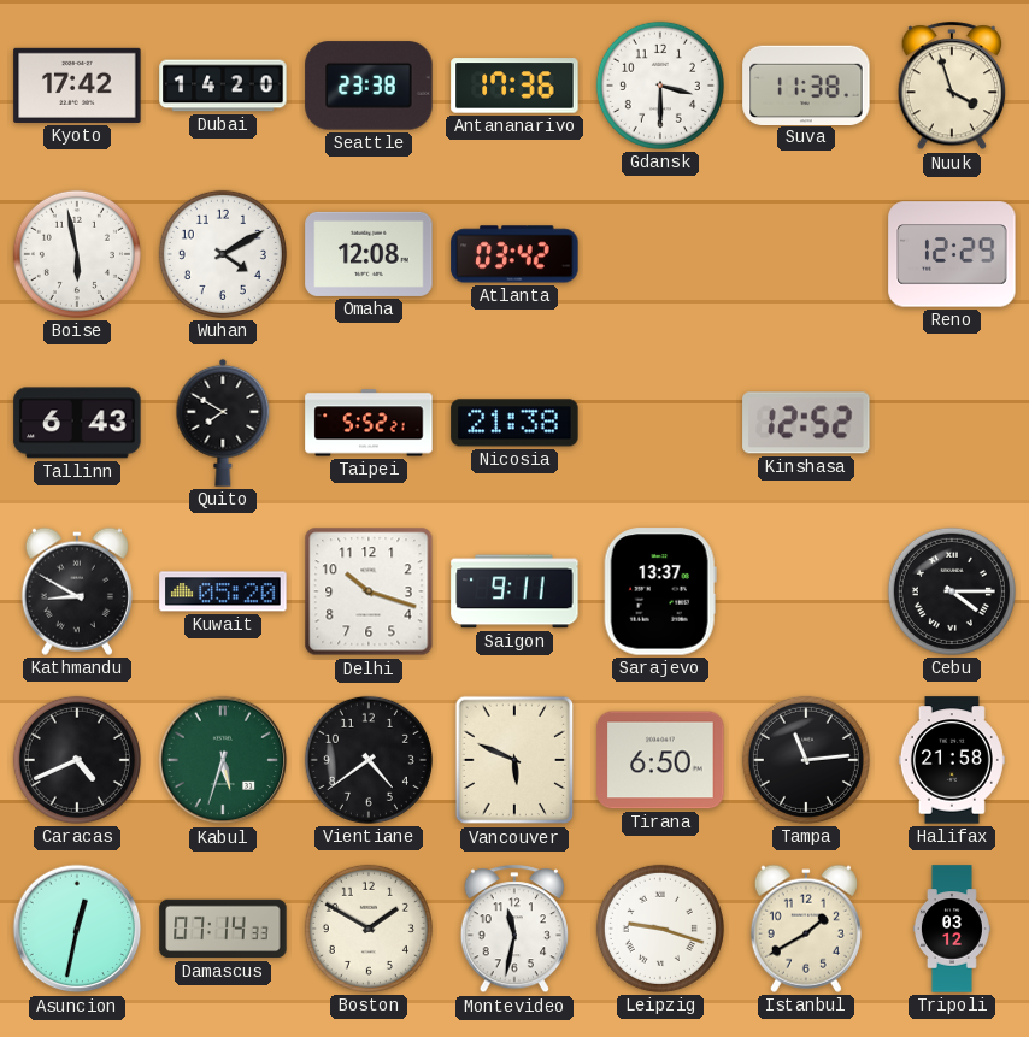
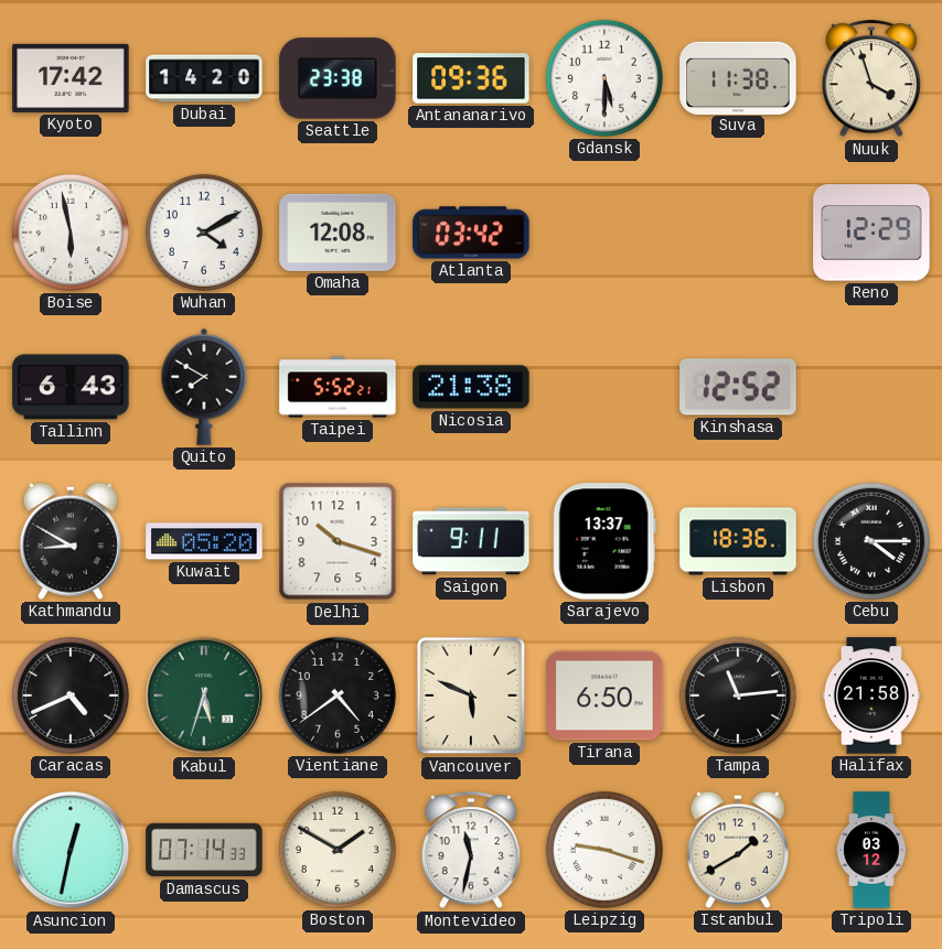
Antananarivo: 17:36 -> 09:36
Gdansk: 3:30 -> 5:30
Lisbon: none -> 18:36
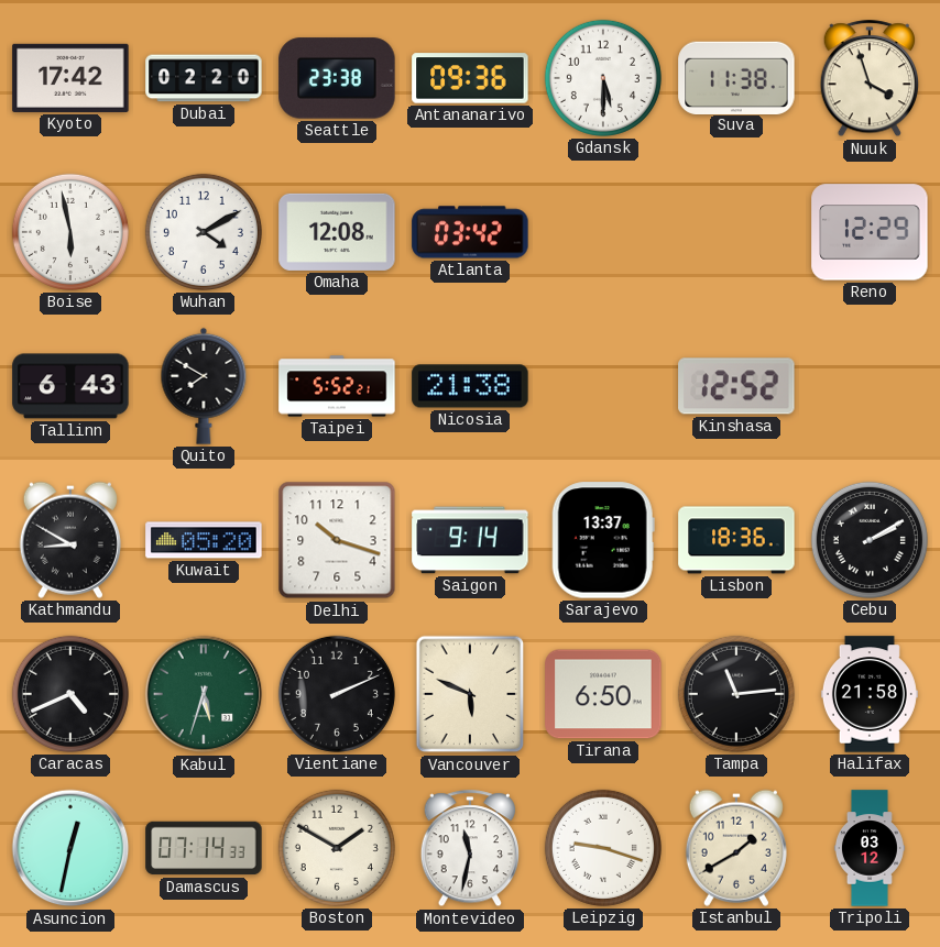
Dubai: 14:20 -> 02:20
Saigon: 9:11 -> 9:14
Cebu: 4:15 -> 2:10
Vientiane: 4:39 -> 2:11
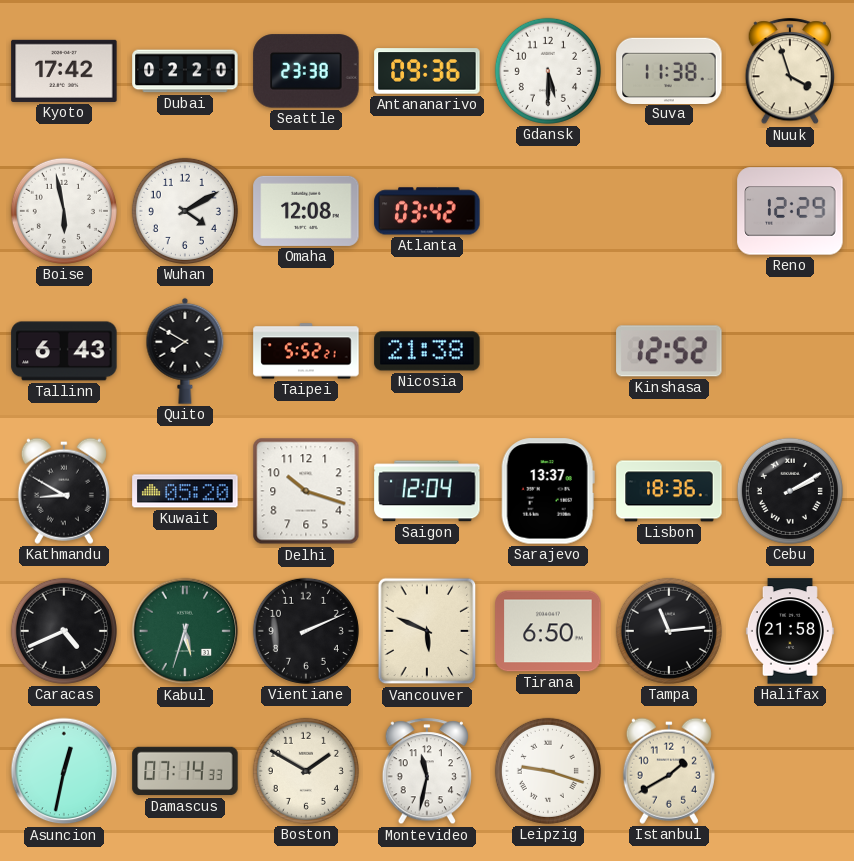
Saigon: 9:14 -> 12:04
Tripoli: 03:12 -> none
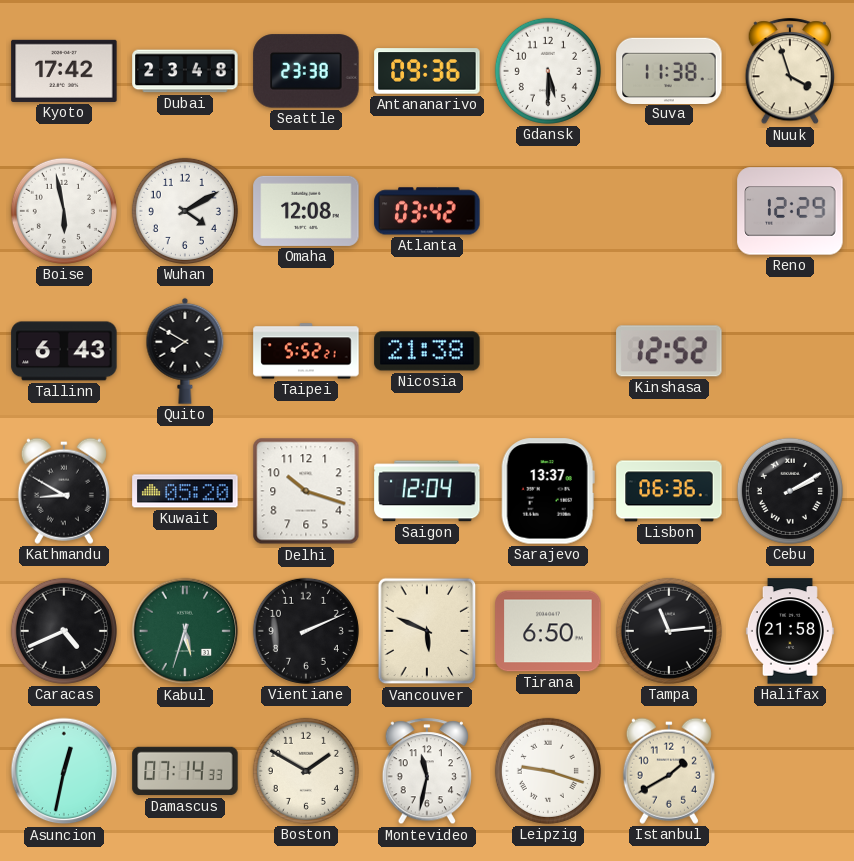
Dubai: 02:20 -> 23:48
Lisbon: 18:36 -> 06:36
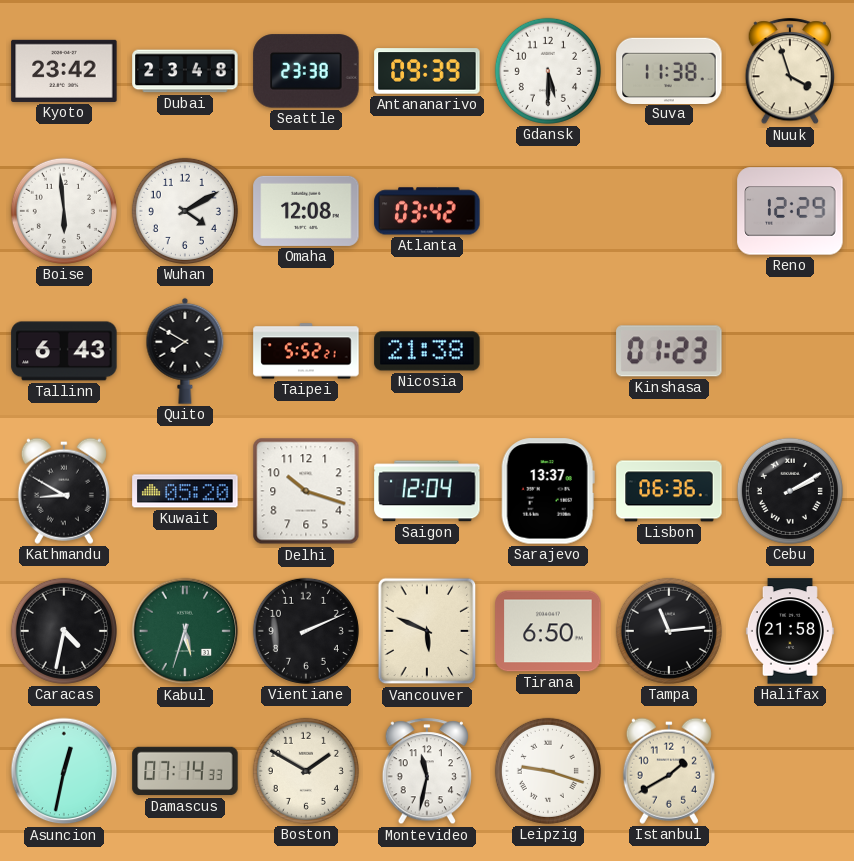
Kyoto: 17:42 -> 23:42
Antananarivo: 09:36 -> 09:39
Boise: 5:58 -> 5:59
Kinshasa: 12:52 -> 01:23
Caracas: 4:41 -> 4:32
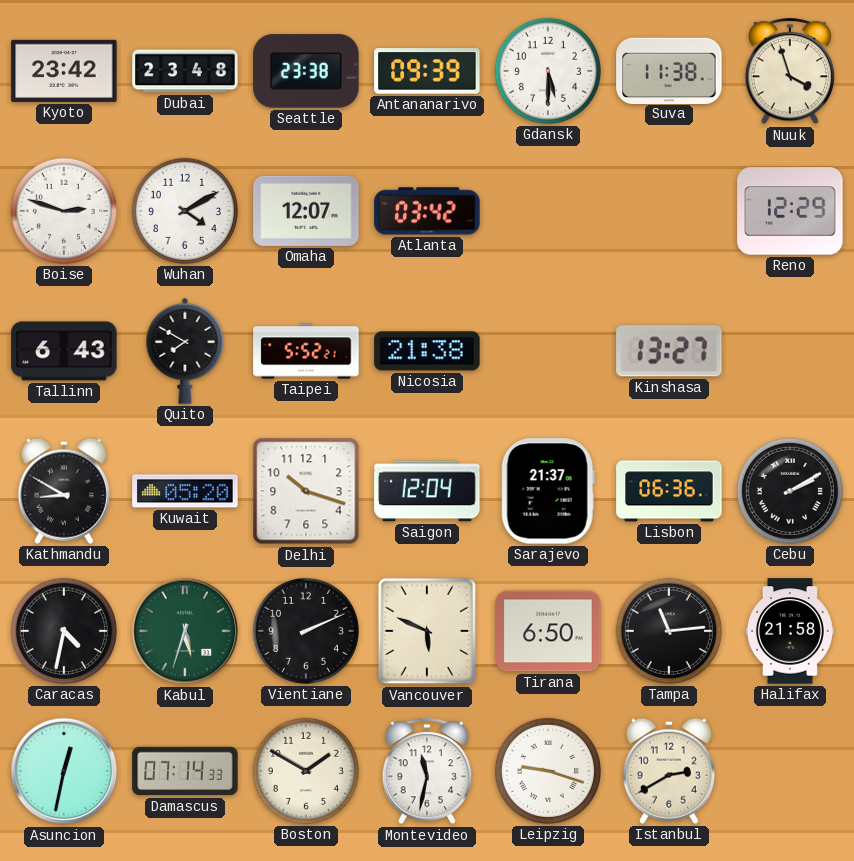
Boise: 5:59 -> 2:48
Omaha: 12:08 -> 12:07
Kinshasa: 01:23 -> 13:27
Sarajevo: 13:37 -> 21:37
Istanbul: 1:40 -> 2:40
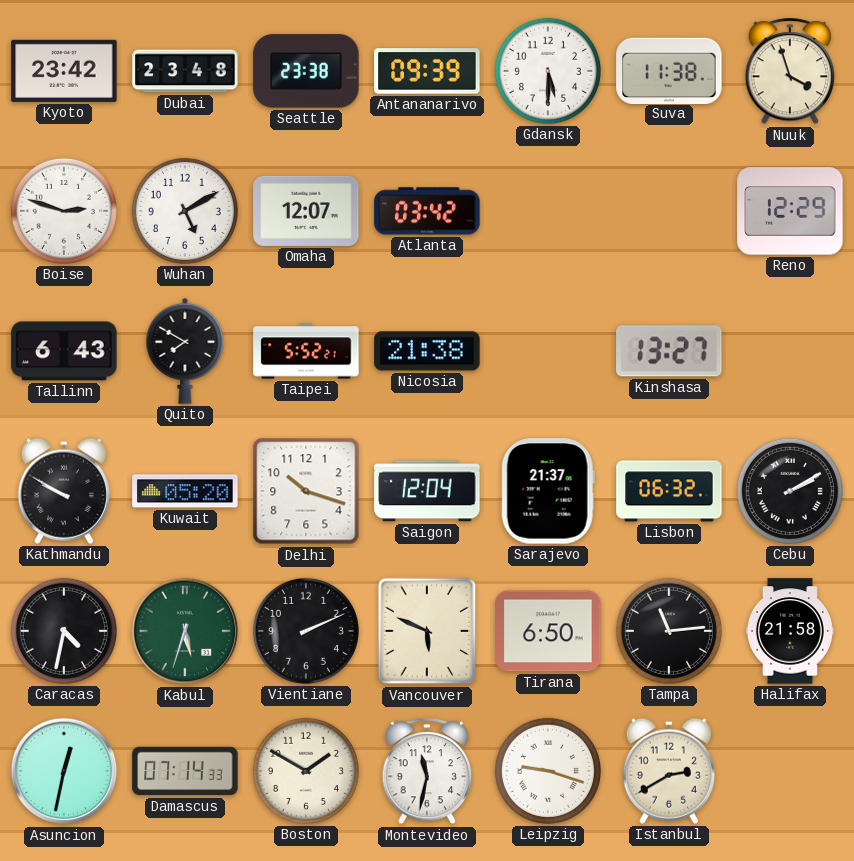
Wuhan: 4:10 -> 5:10
Kathmandu: 8:50 -> 9:50
Lisbon: 06:36 -> 06:32
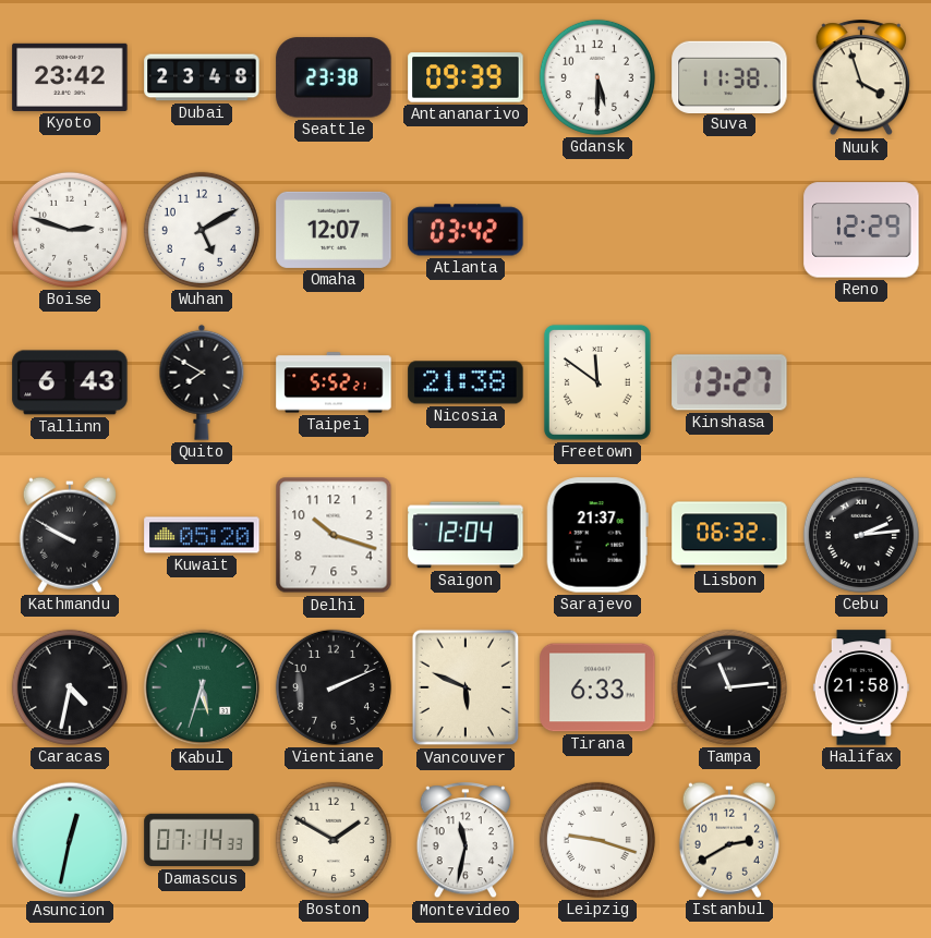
Freetown: none -> 11:51
Cebu: 2:10 -> 2:14
Tirana: 6:50 -> 6:33
